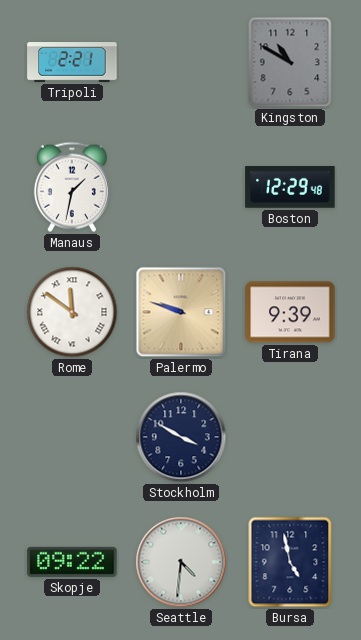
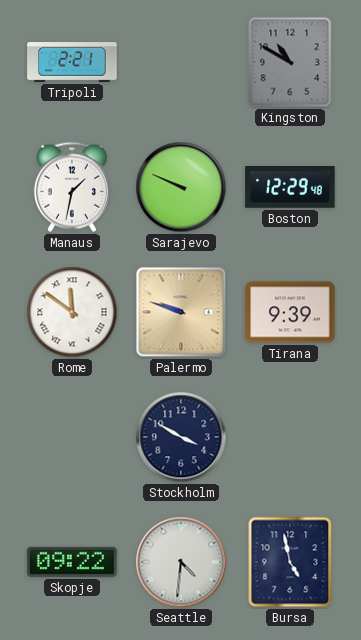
Sarajevo: none -> 9:49
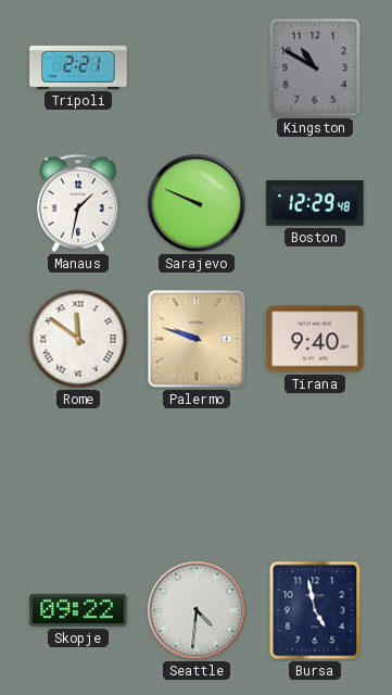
Tirana: 9:39 -> 9:40
Stockholm: 3:50 -> none
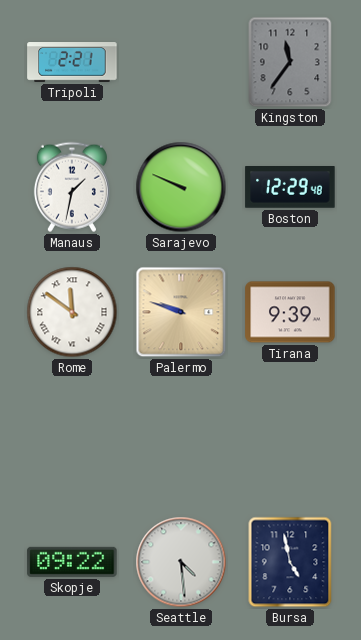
Kingston: 10:50 -> 11:36
Tirana: 9:40 -> 9:39
Seattle: 4:31 -> 4:29
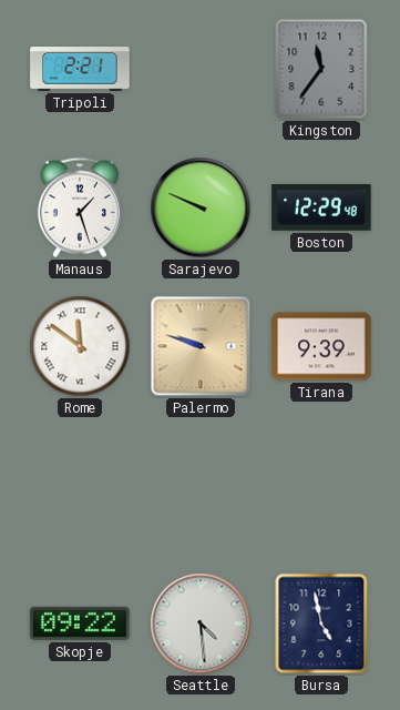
Manaus: 1:32 -> 1:27
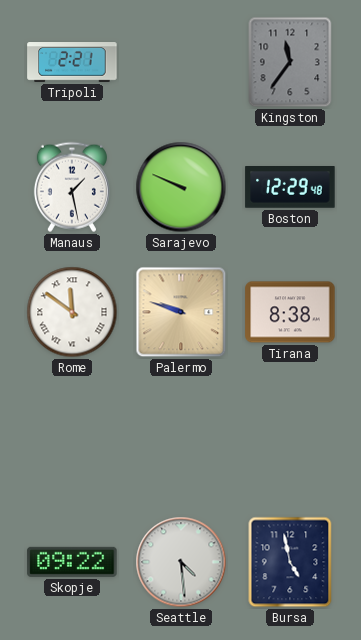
Manaus: 1:27 -> 1:28
Tirana: 9:39 -> 8:38
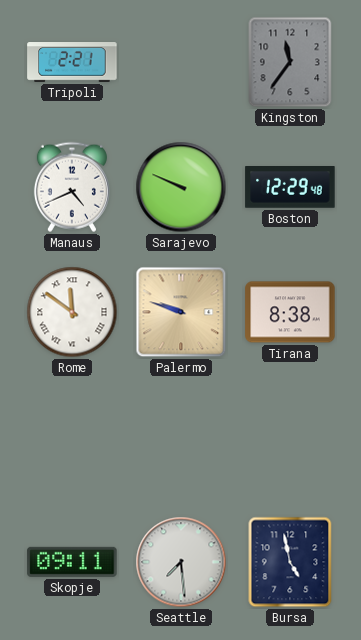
Manaus: 1:28 -> 4:41
Skopje: 09:22 -> 09:11
Seattle: 4:29 -> 7:29
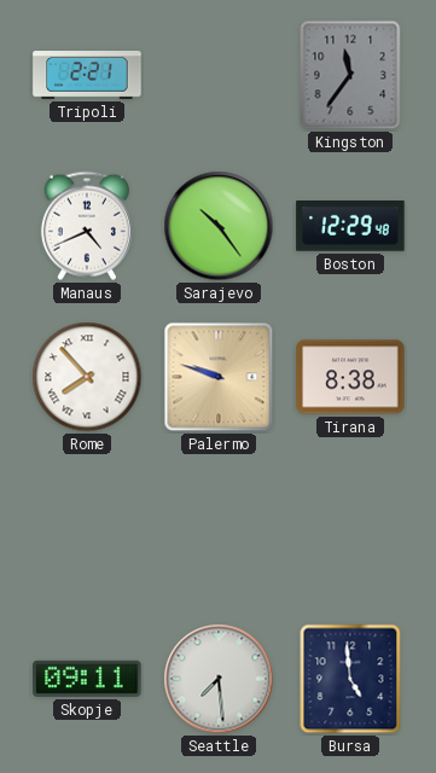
Sarajevo: 9:49 -> 10:24
Rome: 11:51 -> 7:53
Bursa: 4:58 -> 4:59
